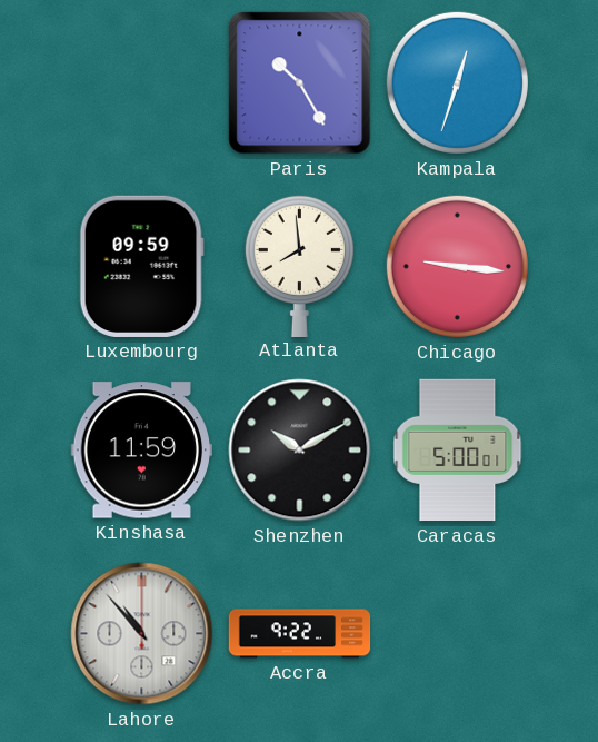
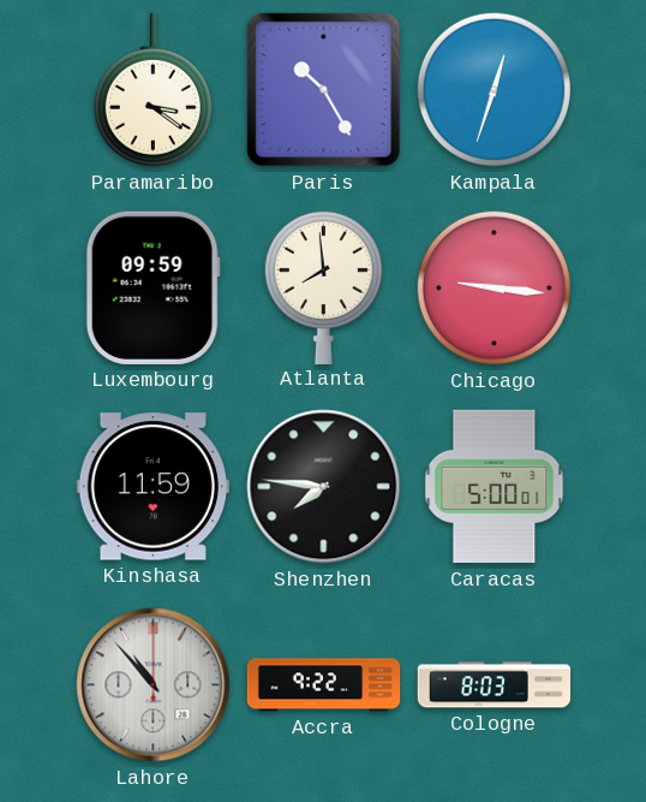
Paramaribo: none -> 3:21
Shenzhen: 10:10 -> 7:46
Cologne: none -> 8:03
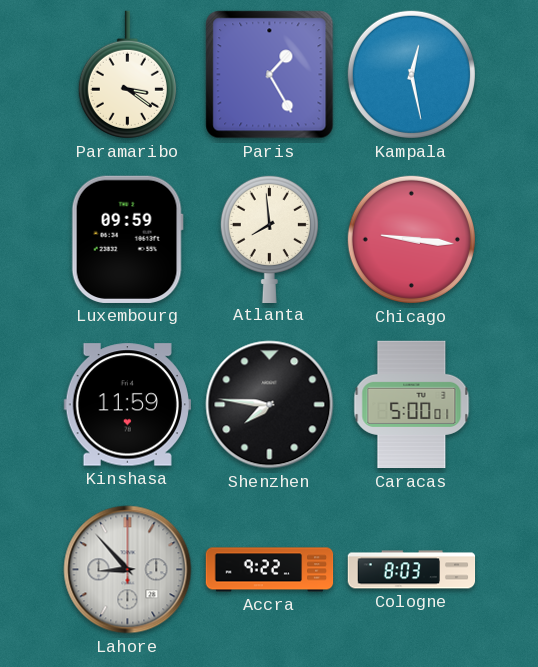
Paris: 10:25 -> 1:25
Kampala: 12:33 -> 12:28
Lahore: 10:53 -> 8:53
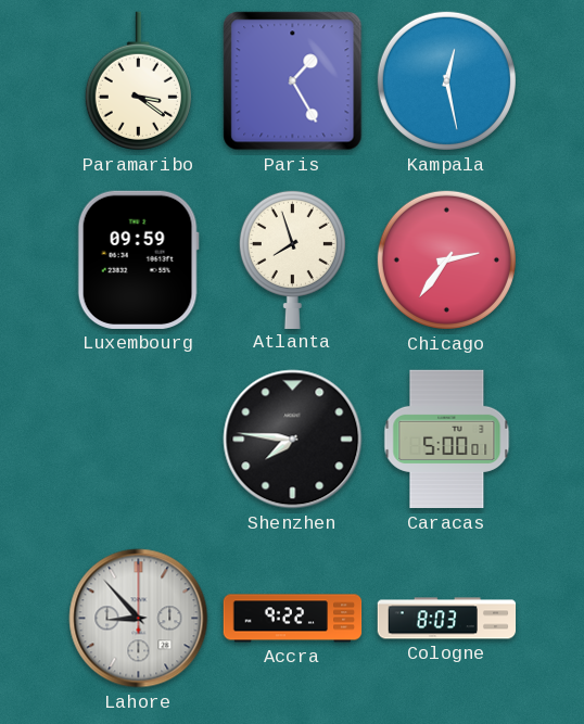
Atlanta: 7:59 -> 7:57
Chicago: 9:16 -> 2:36
Kinshasa: 11:59 -> none
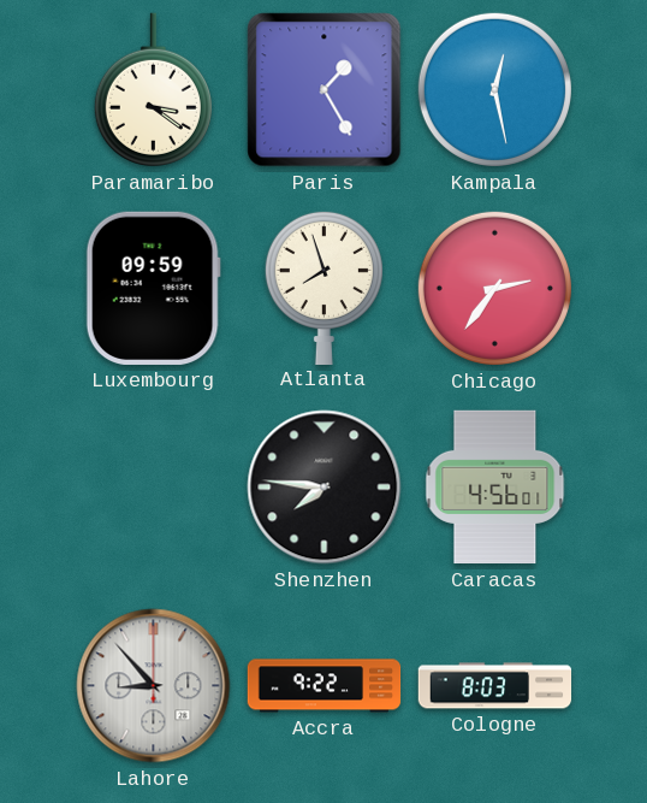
Caracas: 5:00 -> 4:56
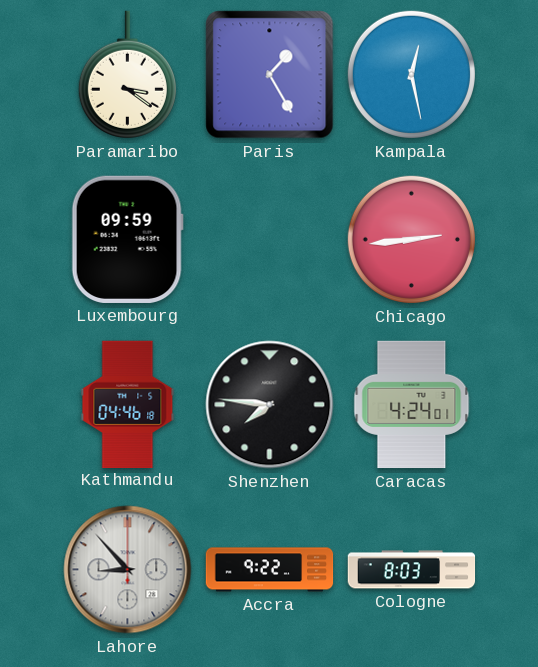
Atlanta: 7:57 -> none
Chicago: 2:36 -> 2:44
Kathmandu: none -> 04:46
Caracas: 4:56 -> 4:24
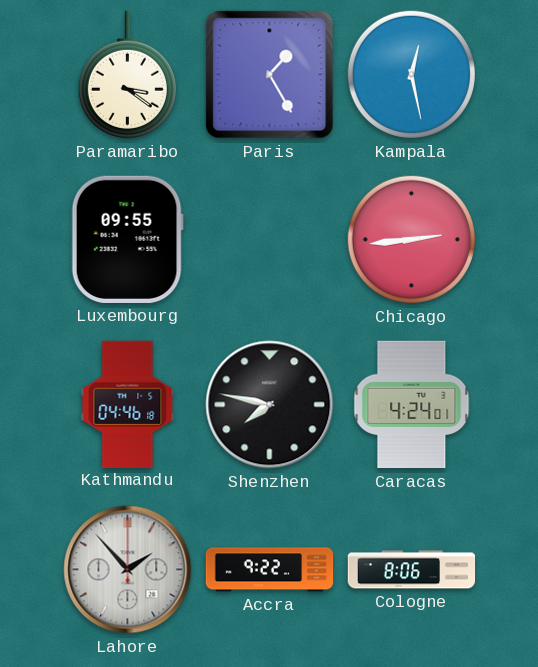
Luxembourg: 09:59 -> 09:55
Shenzhen: 7:46 -> 7:47
Lahore: 8:53 -> 1:53
Cologne: 8:03 -> 8:06
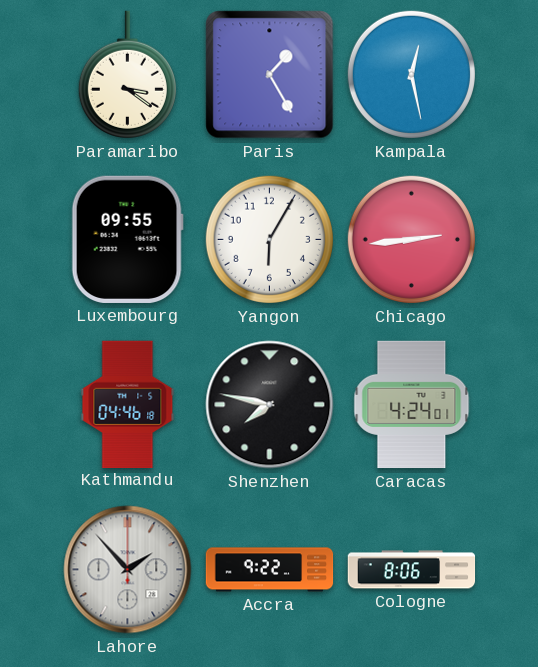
Yangon: none -> 6:05
